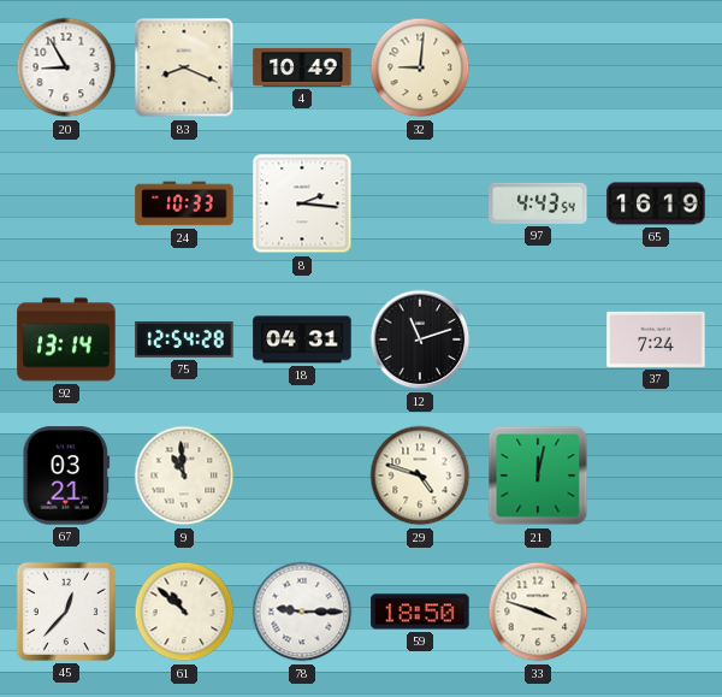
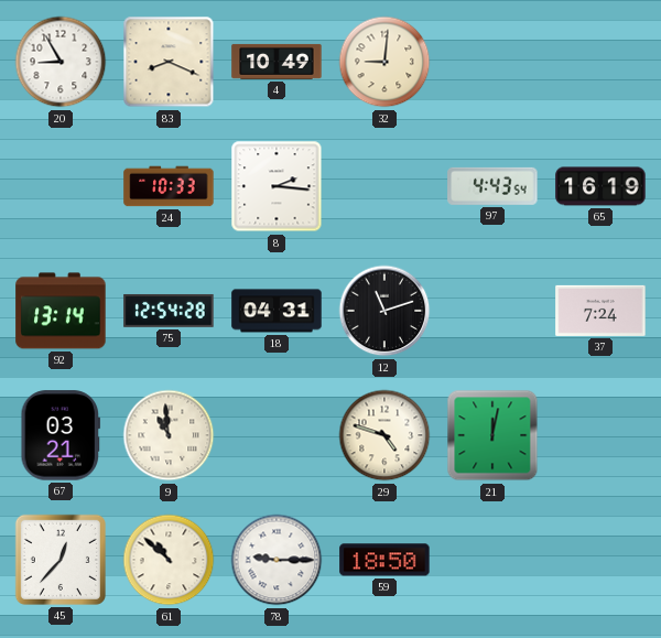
33: 3:48 -> none
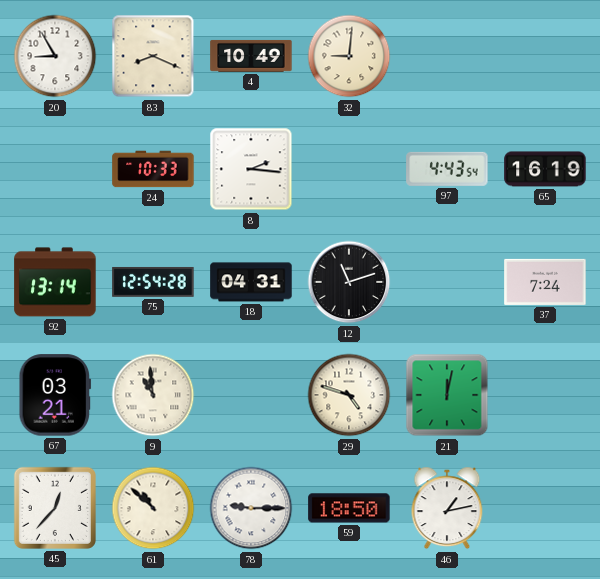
46: none -> 1:13
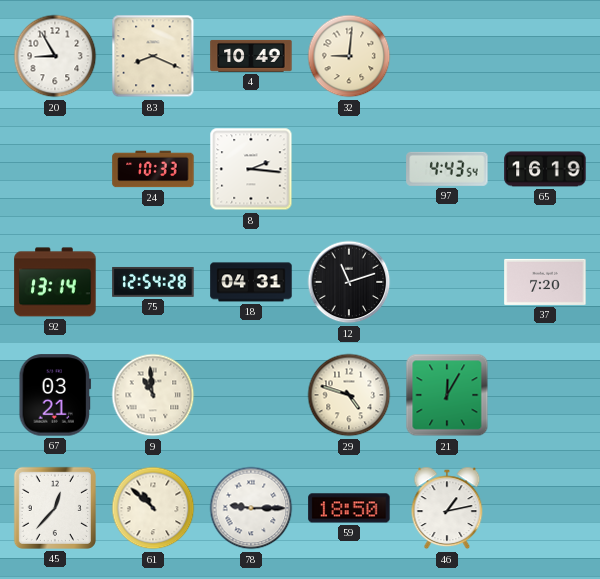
37: 7:24 -> 7:20
21: 12:02 -> 12:05
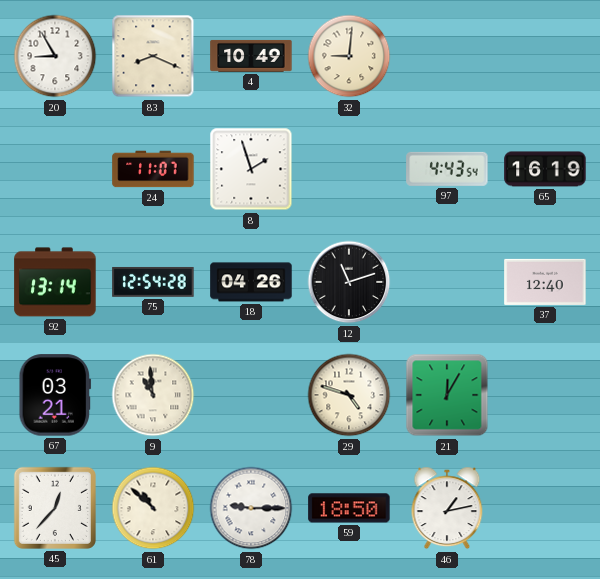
24: 10:33 -> 11:07
8: 2:16 -> 1:57
18: 04:31 -> 04:26
37: 7:20 -> 12:40
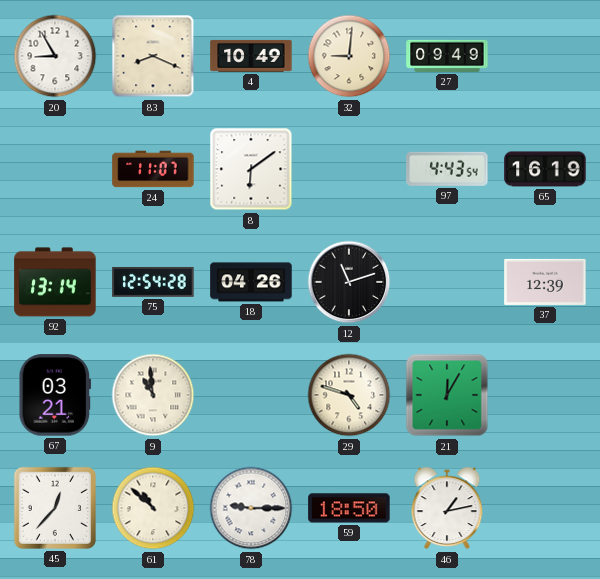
27: none -> 09:49
8: 1:57 -> 6:09
37: 12:40 -> 12:39
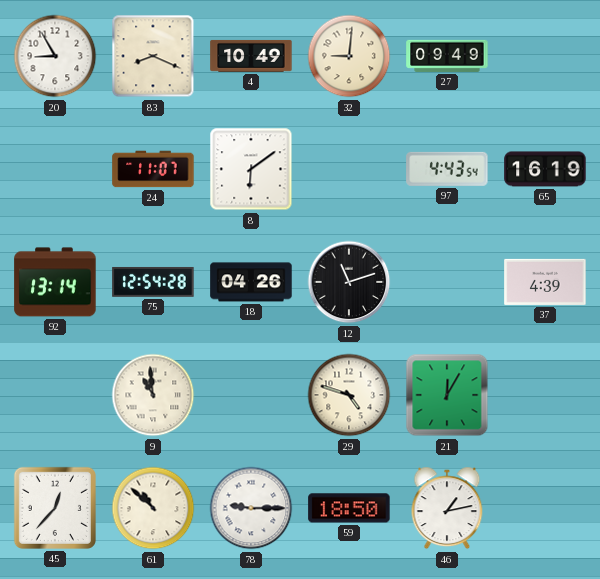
37: 12:39 -> 4:39
67: 03:21 -> none
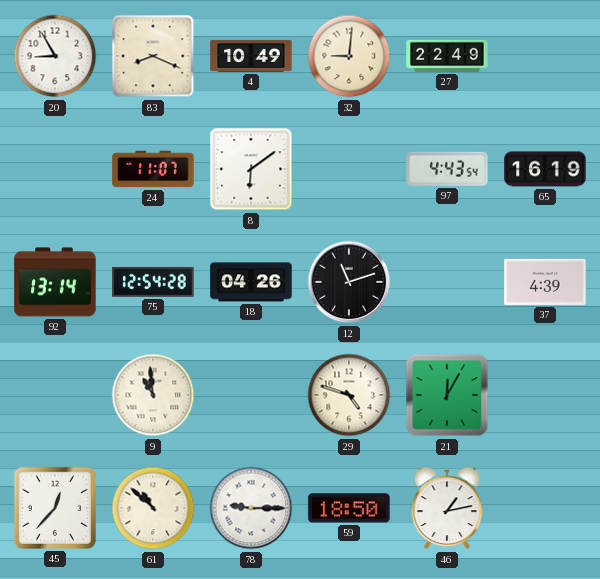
27: 09:49 -> 22:49
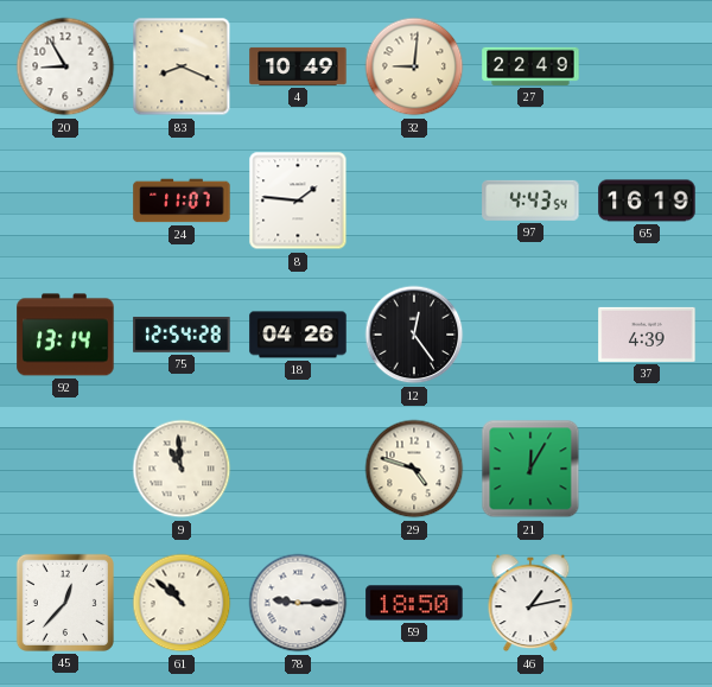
8: 6:09 -> 1:46
12: 11:12 -> 12:24
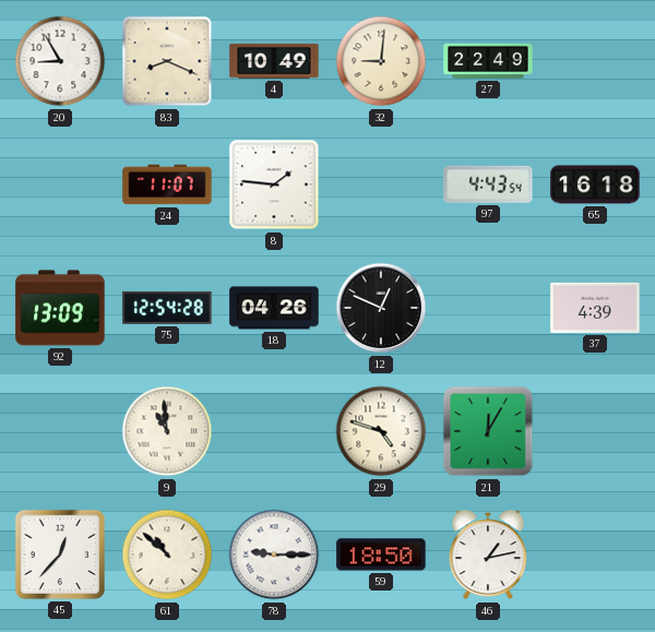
65: 16:19 -> 16:18
92: 13:14 -> 13:09
12: 12:24 -> 12:49
